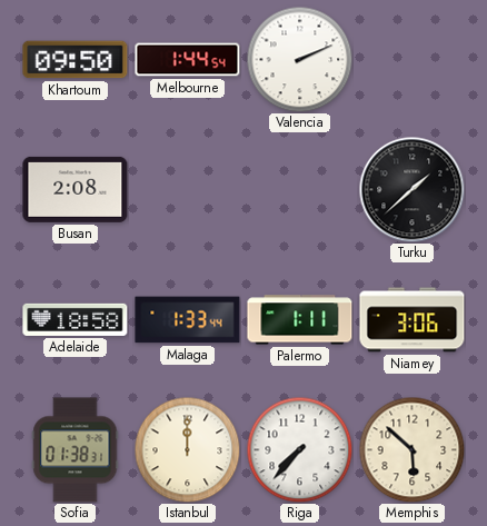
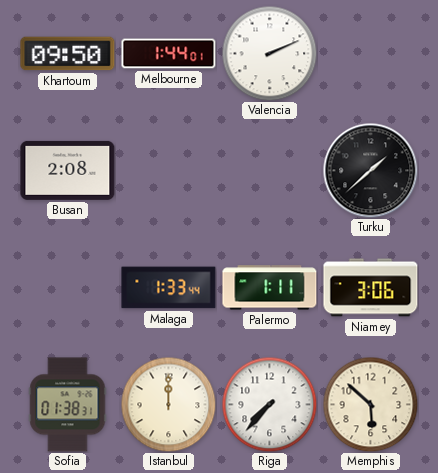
Melbourne: 1:44:54 -> 1:44:01
Adelaide: 18:58 -> none
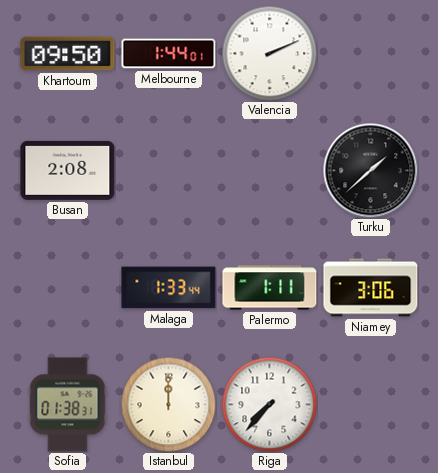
Memphis: 5:52 -> none
